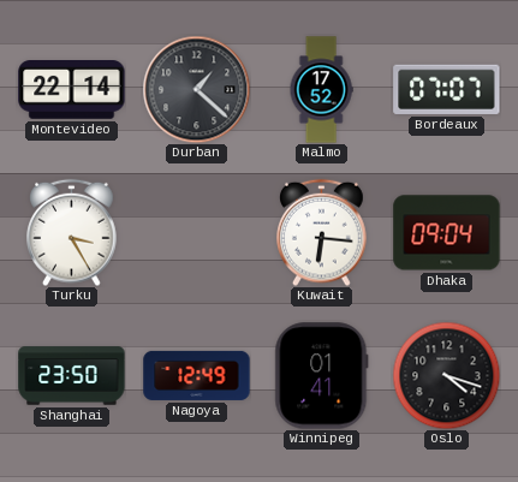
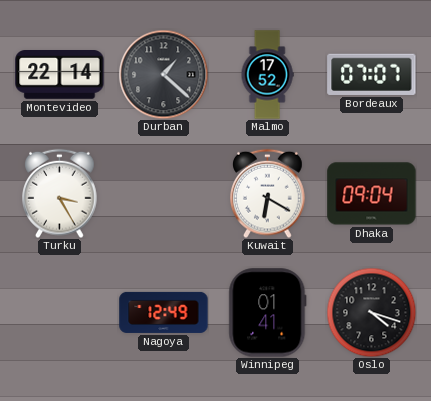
Kuwait: 6:16 -> 6:20
Shanghai: 23:50 -> none
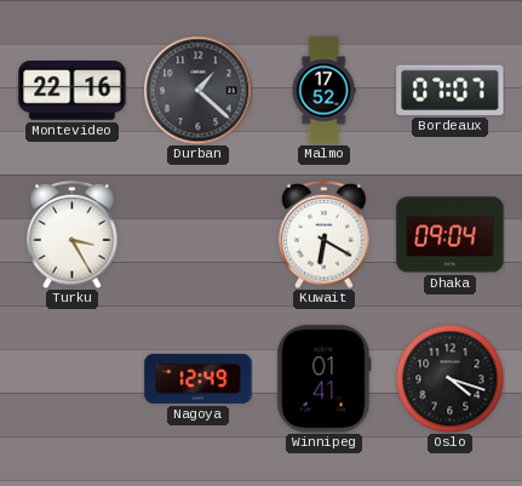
Montevideo: 22:14 -> 22:16
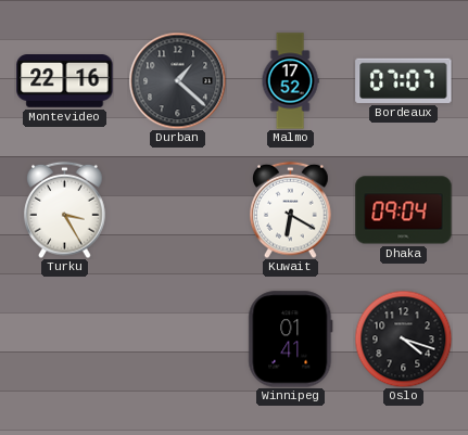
Nagoya: 12:49 -> none
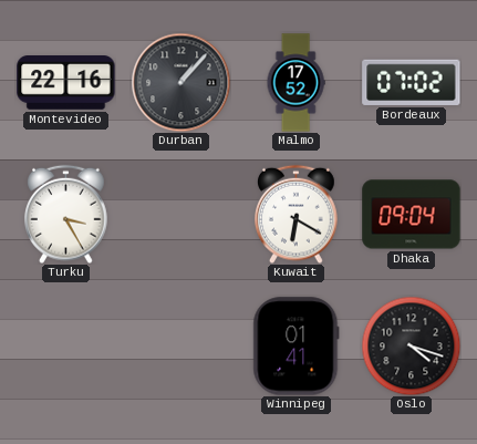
Durban: 1:22 -> 1:07
Bordeaux: 07:07 -> 07:02
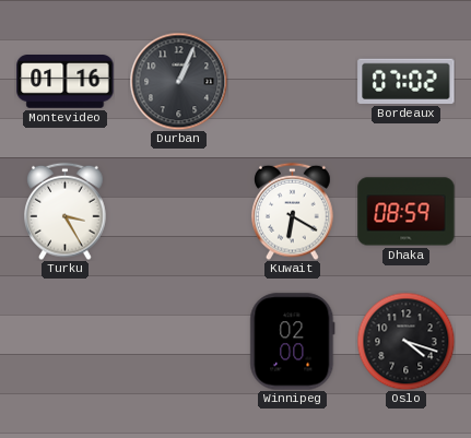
Montevideo: 22:16 -> 01:16
Durban: 1:07 -> 1:04
Malmo: 17:52 -> none
Dhaka: 09:04 -> 08:59
Winnipeg: 01:41 -> 02:00
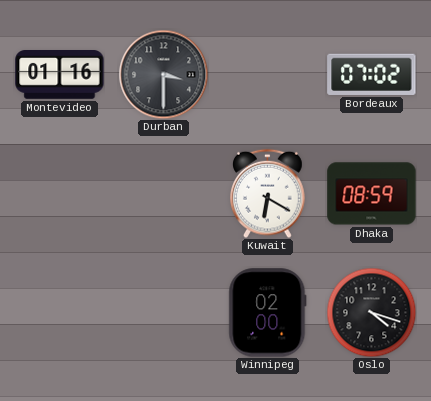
Durban: 1:04 -> 3:30
Turku: 3:25 -> none
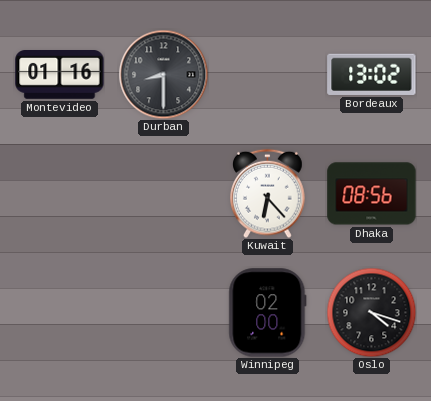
Durban: 3:30 -> 8:30
Bordeaux: 07:02 -> 13:02
Kuwait: 6:20 -> 6:23
Dhaka: 08:59 -> 08:56
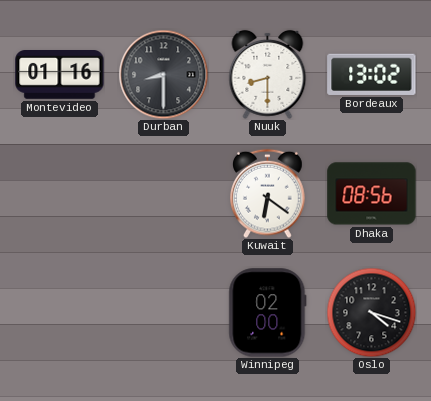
Nuuk: none -> 8:30
Kuwait: 6:23 -> 6:21
